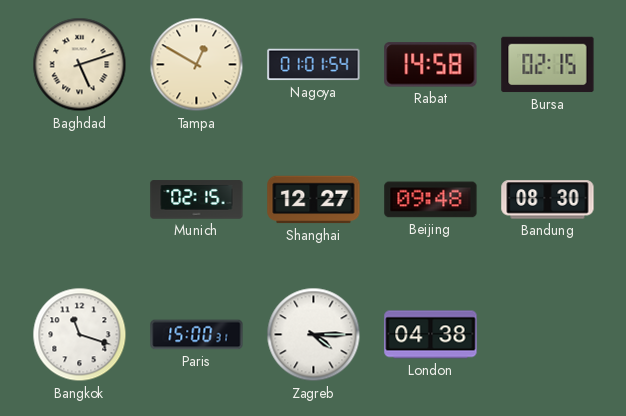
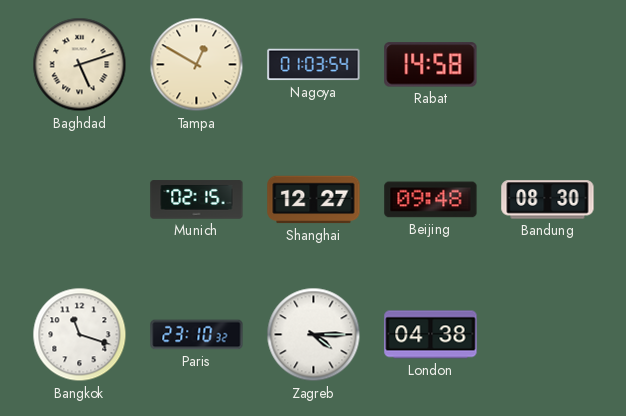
Nagoya: 01:01 -> 01:03
Bursa: 02:15 -> none
Paris: 15:00 -> 23:10
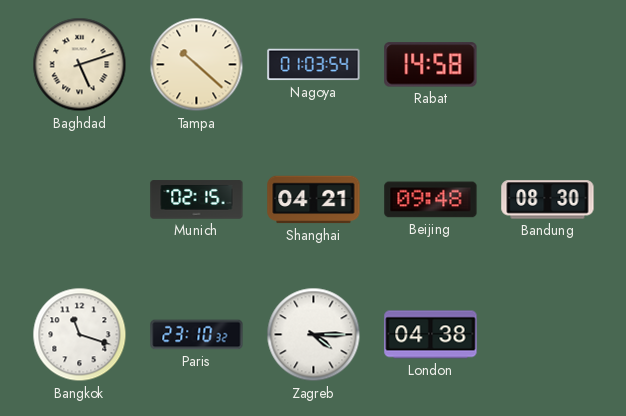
Tampa: 12:50 -> 10:22
Shanghai: 12:27 -> 04:21
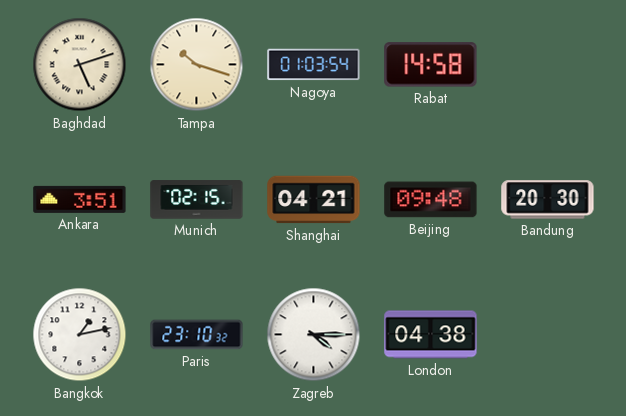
Tampa: 10:22 -> 10:18
Ankara: none -> 3:51
Bandung: 08:30 -> 20:30
Bangkok: 11:18 -> 1:13
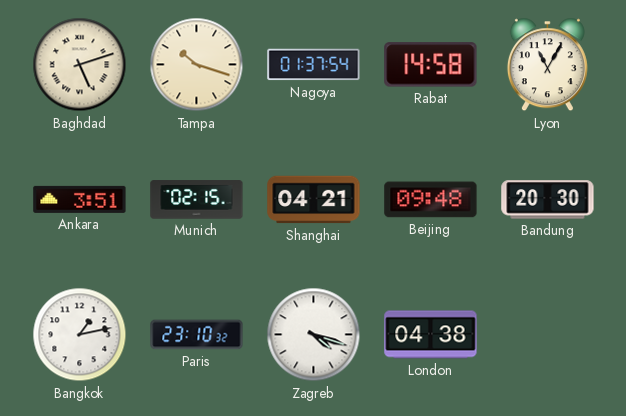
Nagoya: 01:03 -> 01:37
Lyon: none -> 11:05
Zagreb: 4:15 -> 4:18
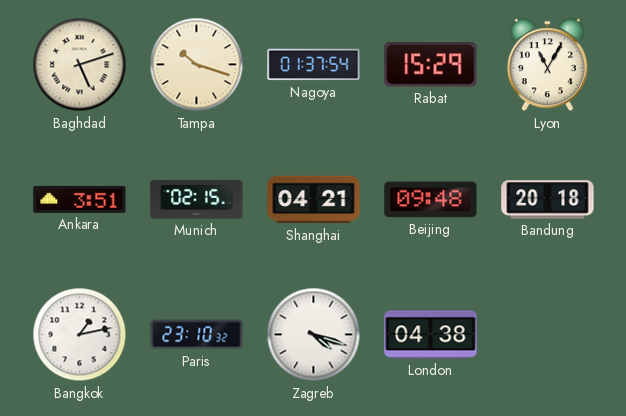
Rabat: 14:58 -> 15:29
Bandung: 20:30 -> 20:18
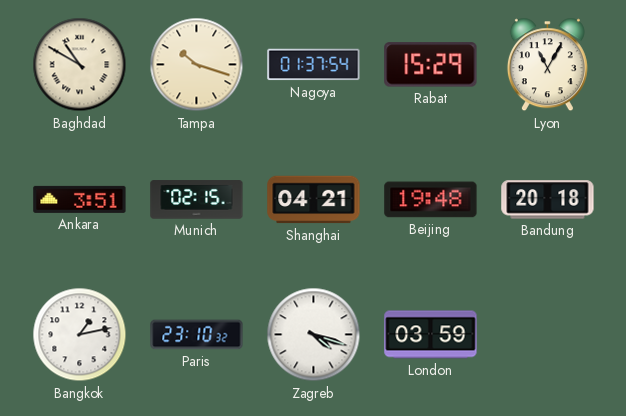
Baghdad: 5:12 -> 10:50
Beijing: 09:48 -> 19:48
London: 04:38 -> 03:59
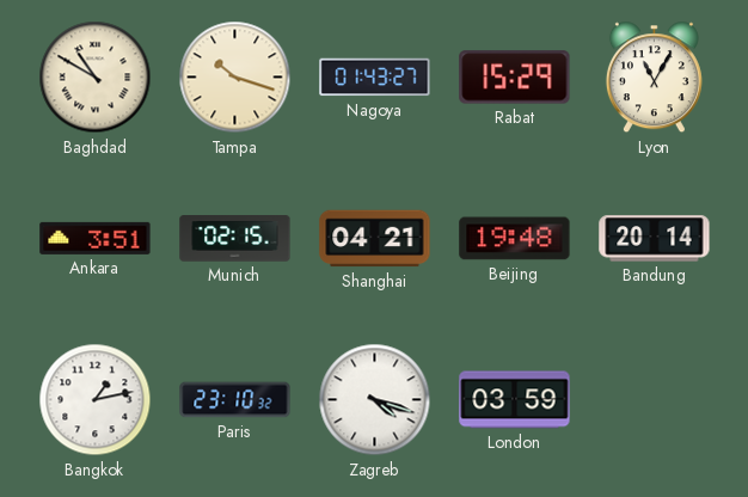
Nagoya: 01:37 -> 01:43
Bandung: 20:18 -> 20:14
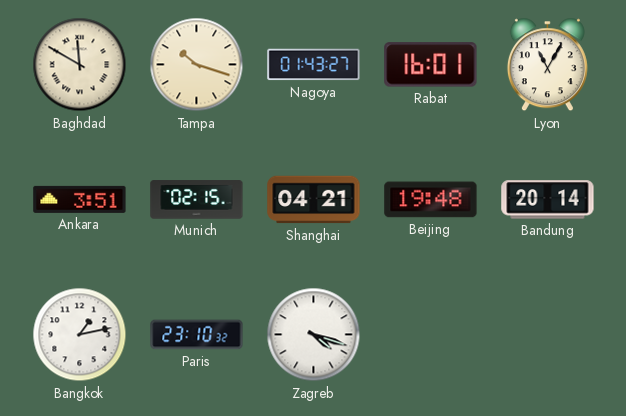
Baghdad: 10:50 -> 11:50
Rabat: 15:29 -> 16:01
London: 03:59 -> none
